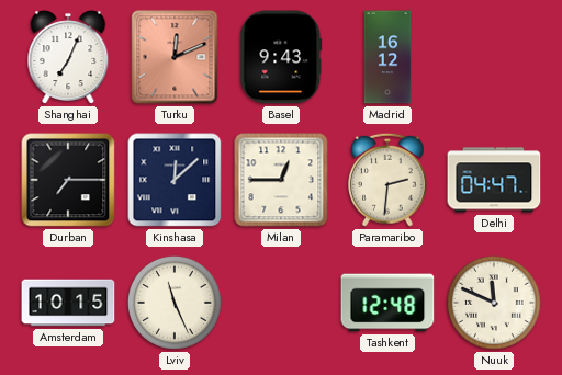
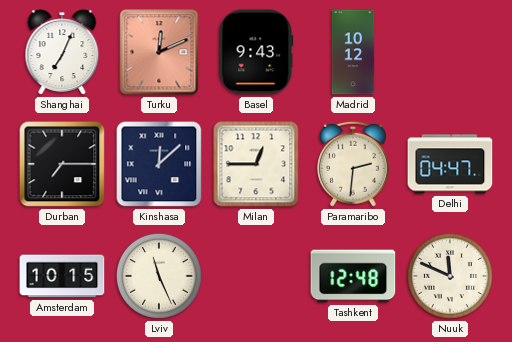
Madrid: 16:12 -> 10:12
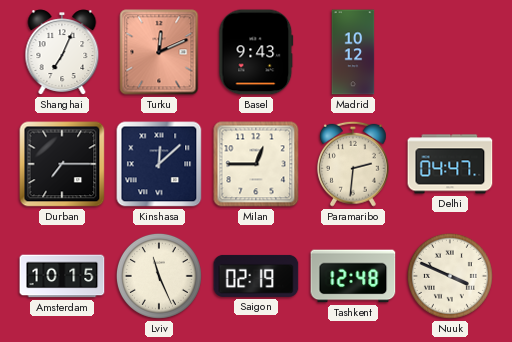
Saigon: none -> 02:19
Nuuk: 11:49 -> 3:49
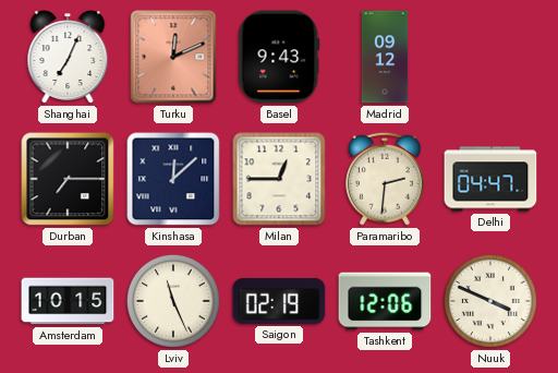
Madrid: 10:12 -> 09:12
Tashkent: 12:48 -> 12:06
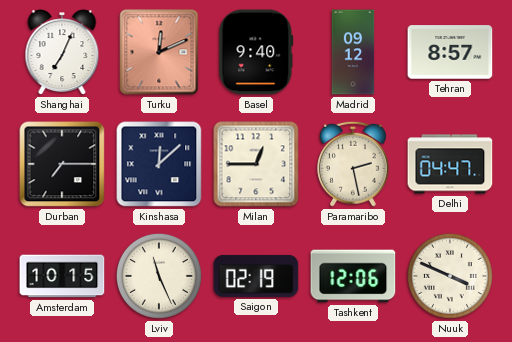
Basel: 9:43 -> 9:40
Tehran: none -> 8:57
Paramaribo: 2:31 -> 2:28
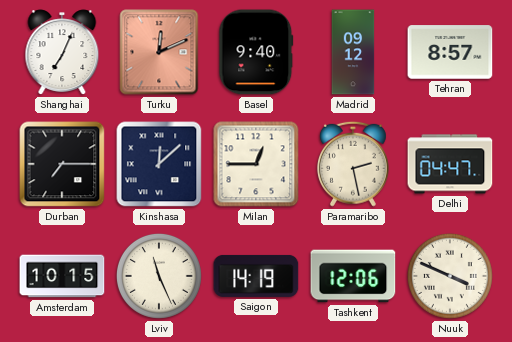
Saigon: 02:19 -> 14:19
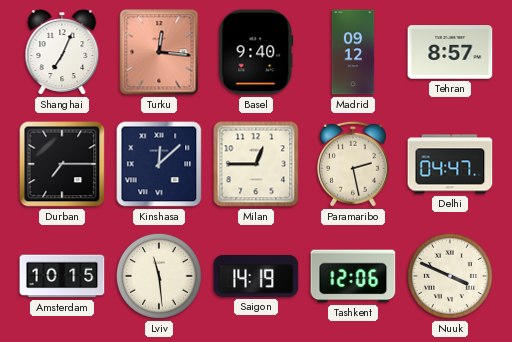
Turku: 12:11 -> 12:16
Lviv: 11:26 -> 11:29
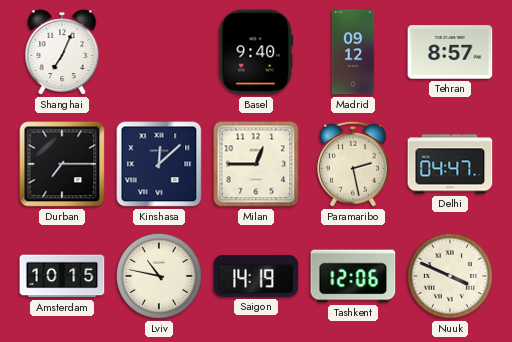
Turku: 12:16 -> none
Lviv: 11:29 -> 10:47
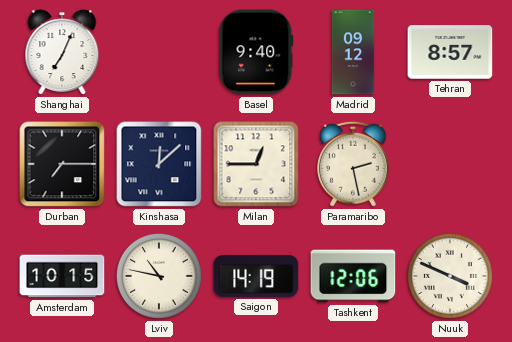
Delhi: 04:47 -> none
